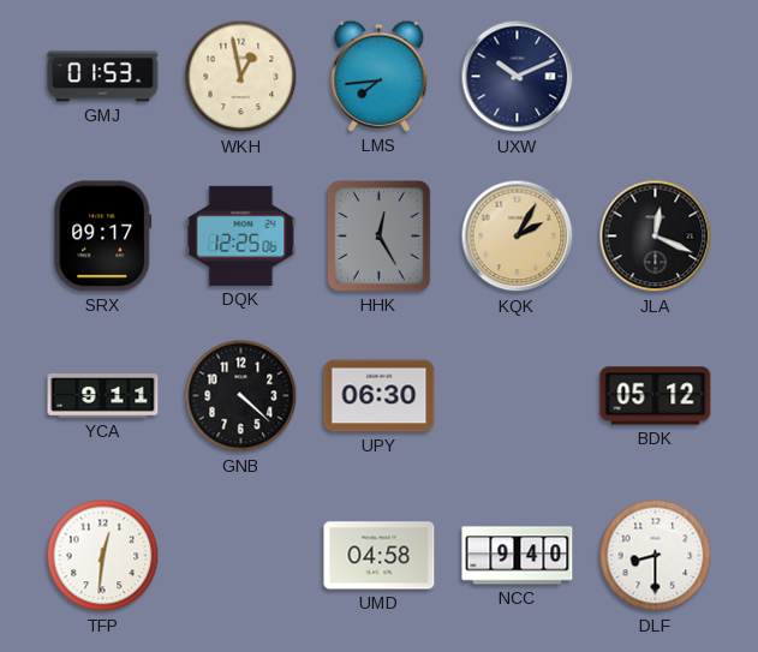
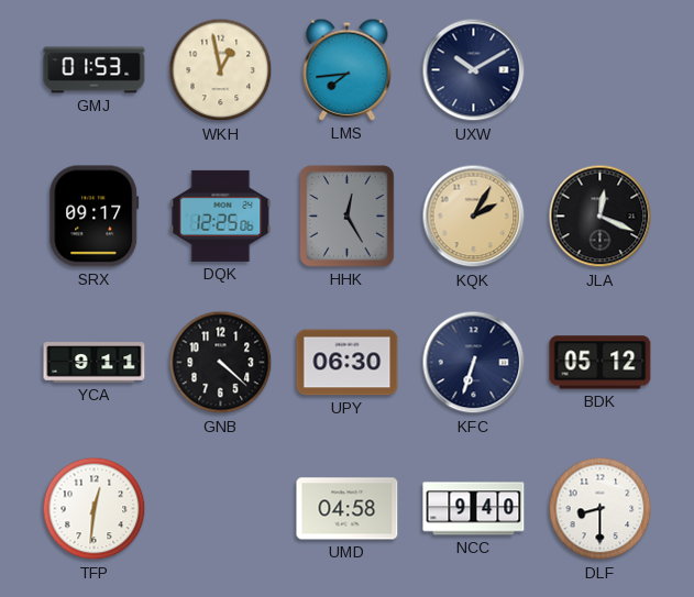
UXW: 10:11 -> 10:10
KFC: none -> 6:33
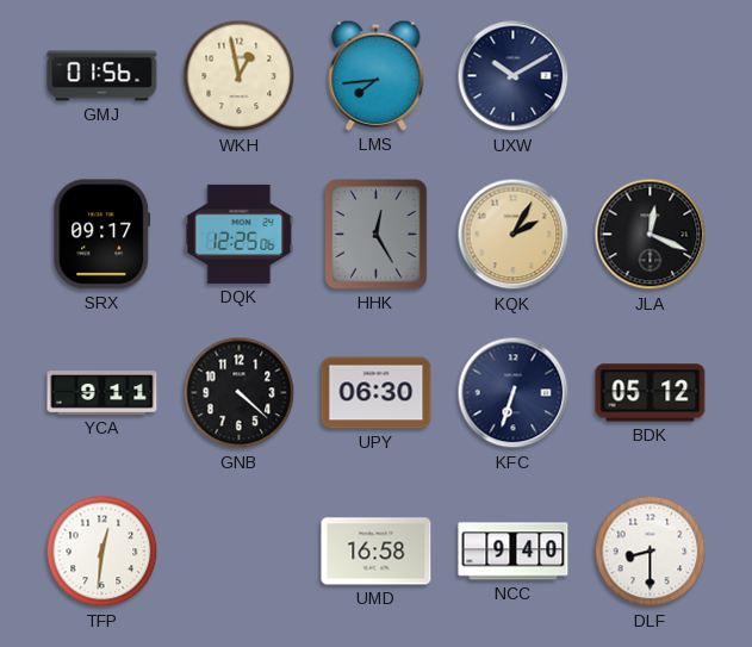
GMJ: 01:53 -> 01:56
UMD: 04:58 -> 16:58
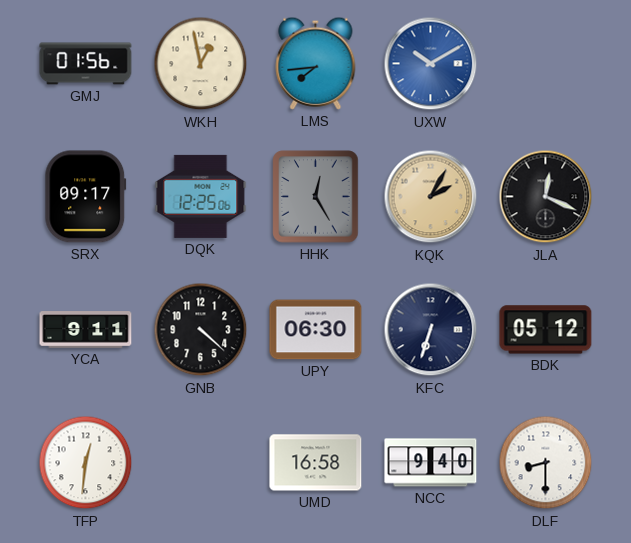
UXW dial: navy -> blue
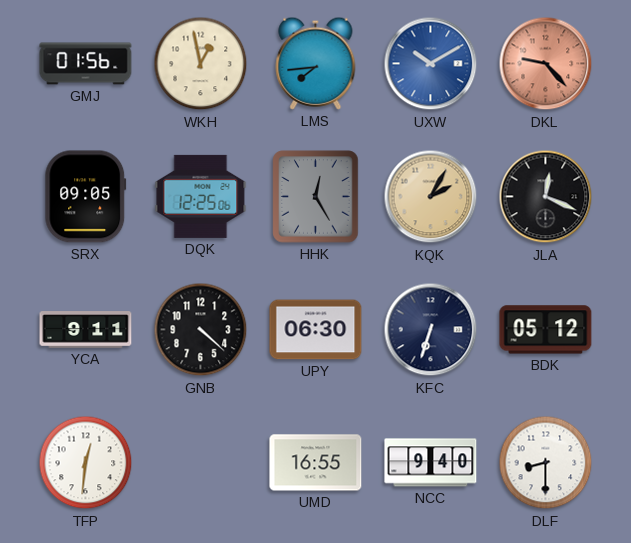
DKL: none -> 9:23
SRX: 09:17 -> 09:05
UMD: 16:58 -> 16:55
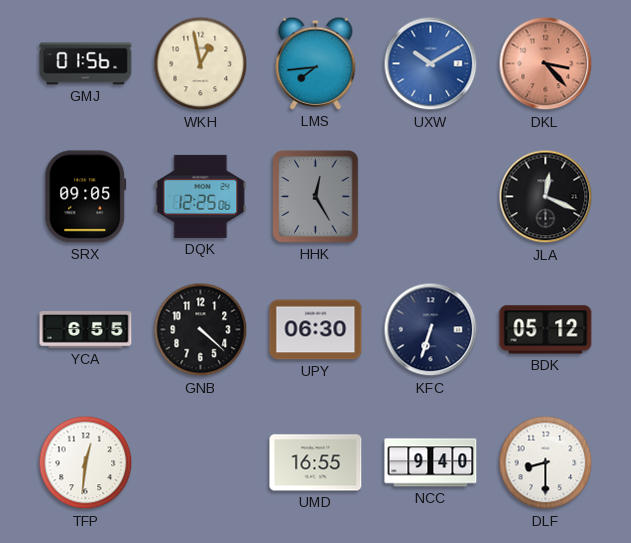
DKL: 9:23 -> 3:23
KQK: 2:05 -> none
YCA: 9:11 -> 6:55
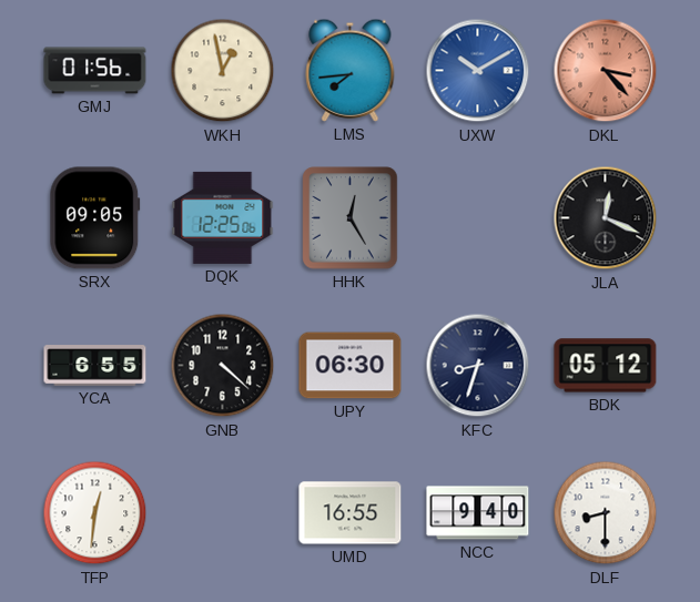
KFC: 6:33 -> 8:33
